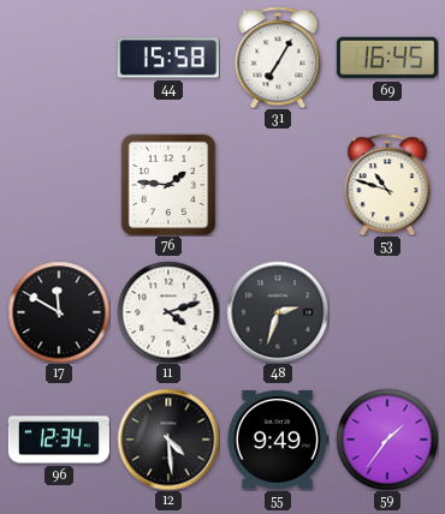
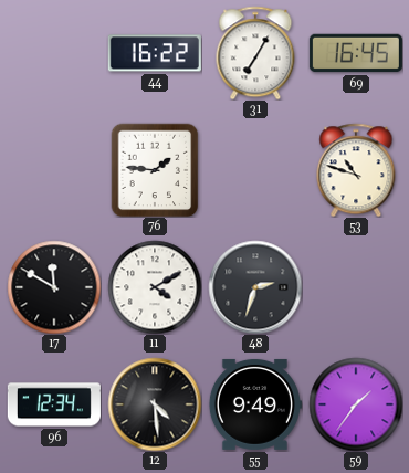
44: 15:58 -> 16:22
11: 4:12 -> 4:10
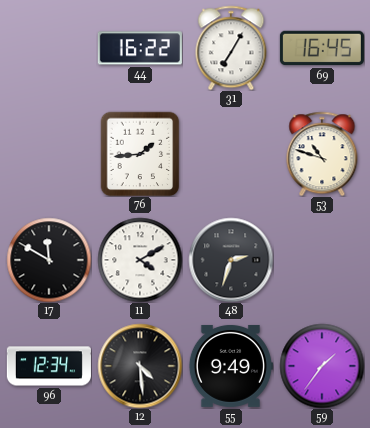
76: 1:46 -> 1:44
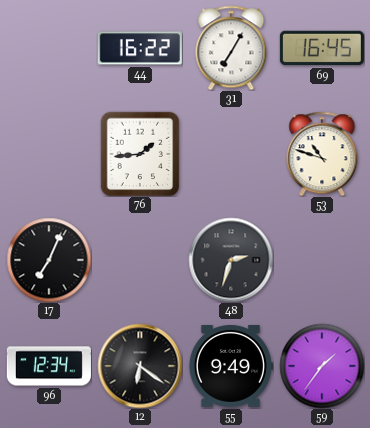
17: 11:50 -> 7:04
11: 4:10 -> none
12: 4:29 -> 6:21
